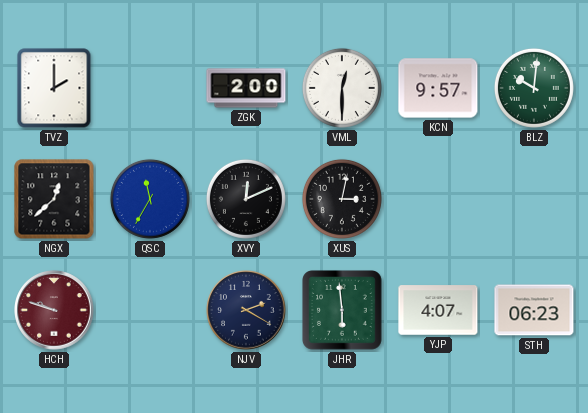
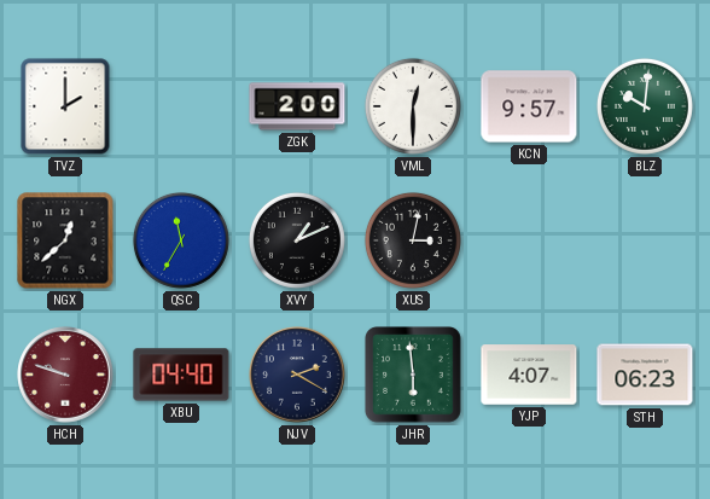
XVY: 12:11 -> 1:11
XBU: none -> 04:40
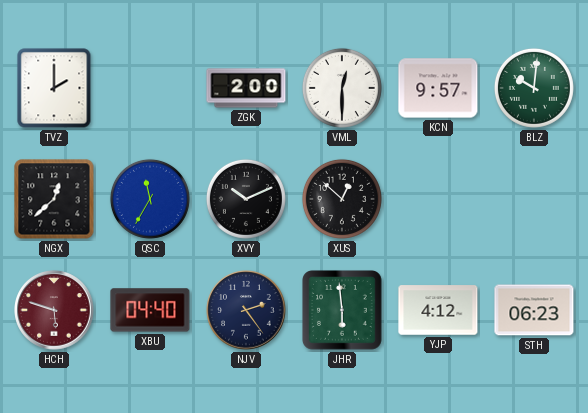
XVY: 1:11 -> 10:11
XUS: 3:02 -> 12:52
HCH: 9:48 -> 5:48
NJV: 2:20 -> 2:24
YJP: 4:07 -> 4:12
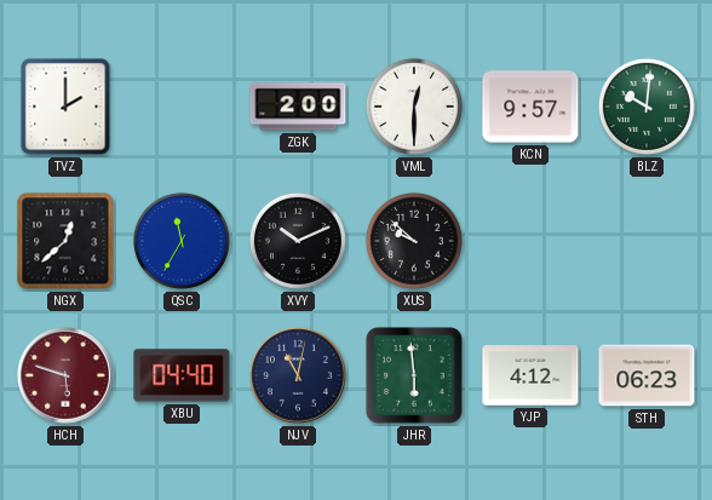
XUS: 12:52 -> 9:52
NJV: 2:24 -> 11:02
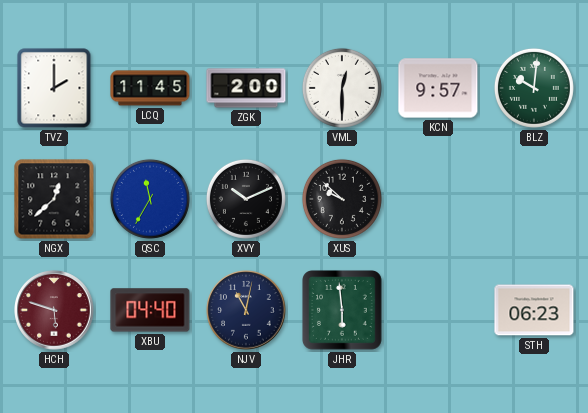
LCQ: none -> 11:45
YJP: 4:12 -> none
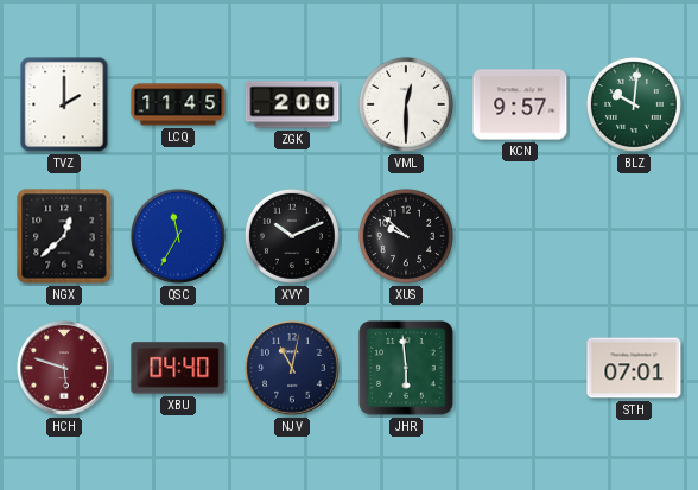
STH: 06:23 -> 07:01
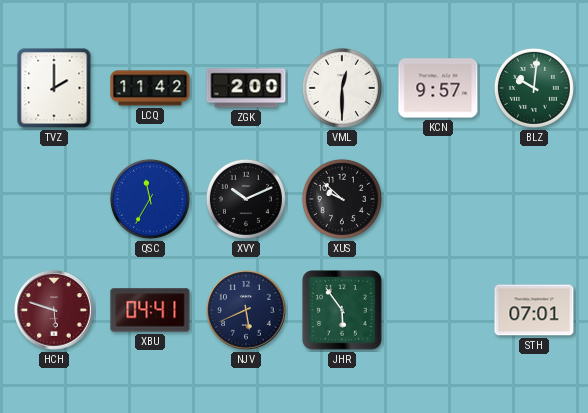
LCQ: 11:45 -> 11:42
NGX: 12:38 -> none
XBU: 04:40 -> 04:41
NJV: 11:02 -> 5:41
JHR: 5:59 -> 5:54
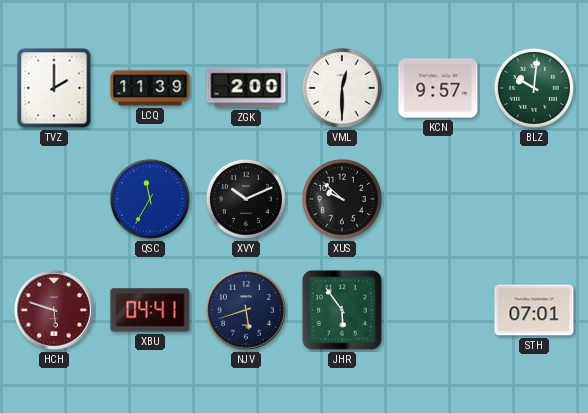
LCQ: 11:42 -> 11:39
NJV: 5:41 -> 5:42
